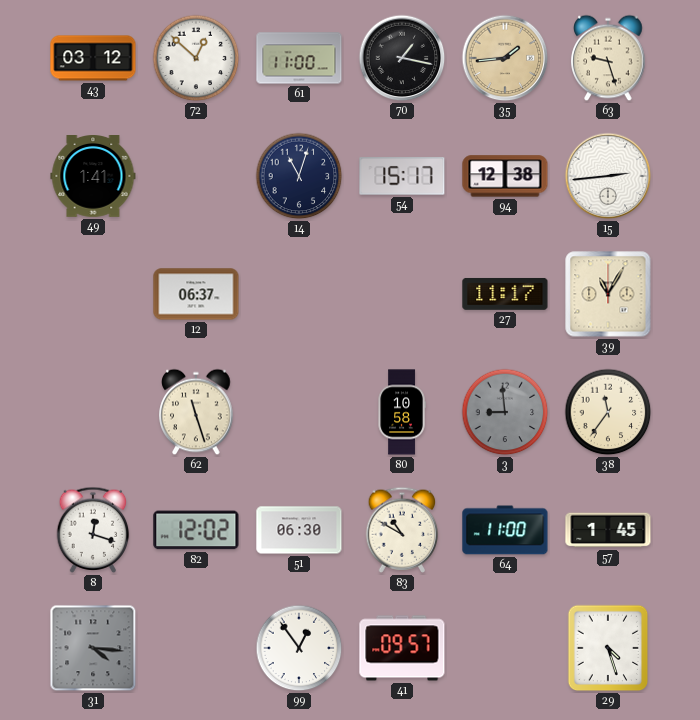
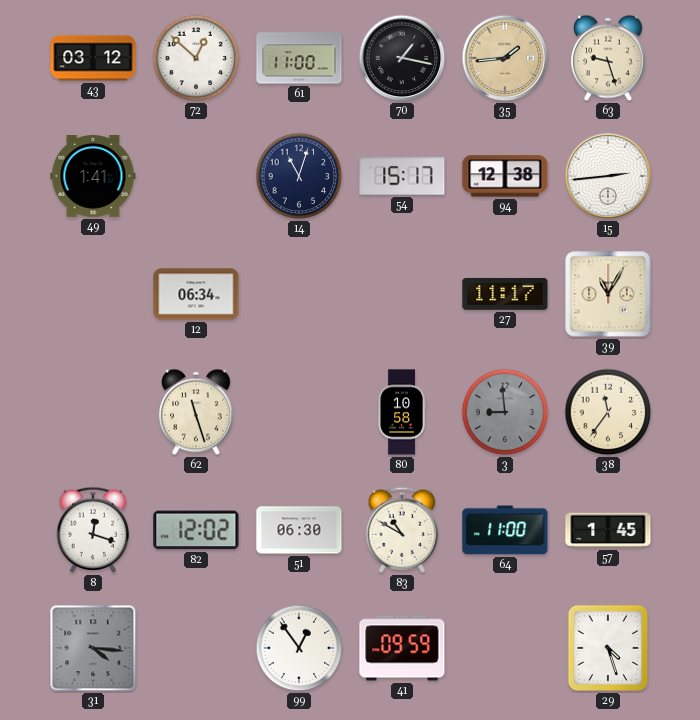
12: 06:37 -> 06:34
41: 09:57 -> 09:59
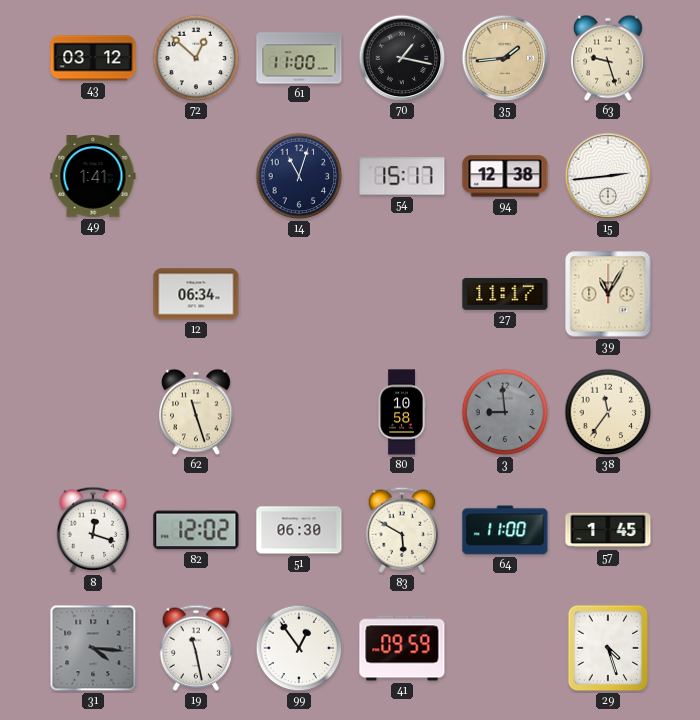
83: 10:50 -> 5:50
19: none -> 11:28
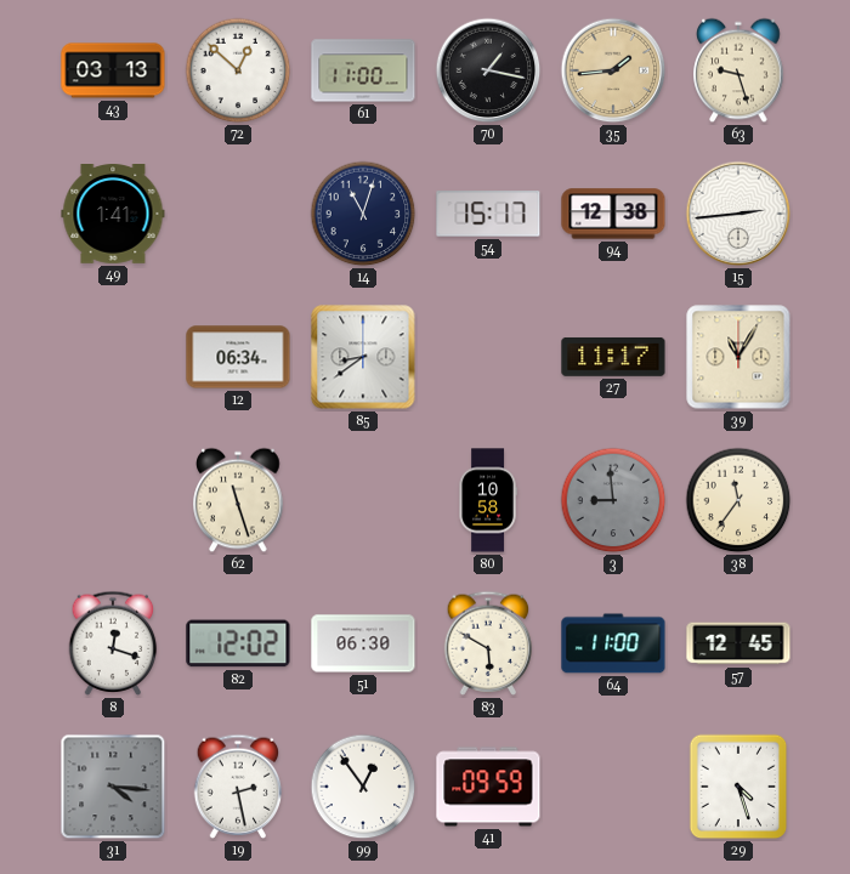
43: 03:12 -> 03:13
85: none -> 8:39
57: 1:45 -> 12:45
19: 11:28 -> 2:28
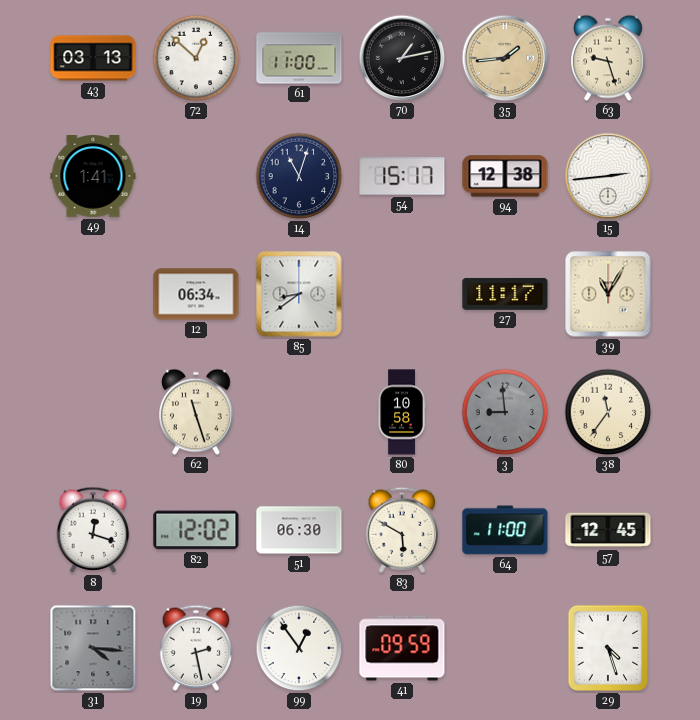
70: 1:17 -> 1:13
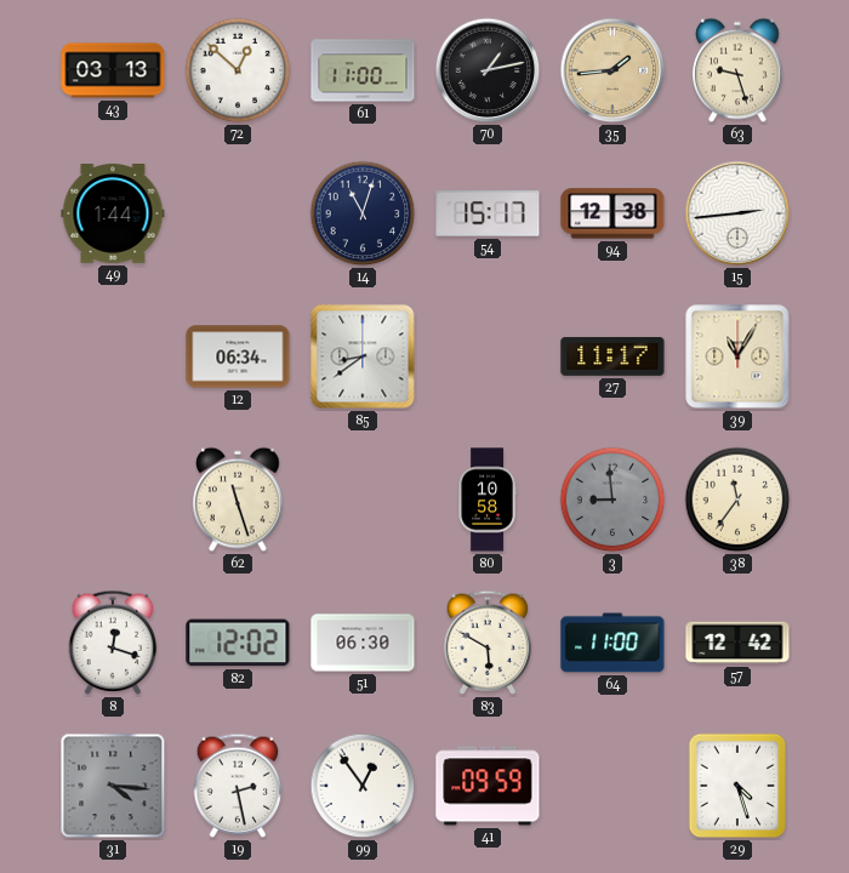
49: 1:41 -> 1:44
57: 12:45 -> 12:42
